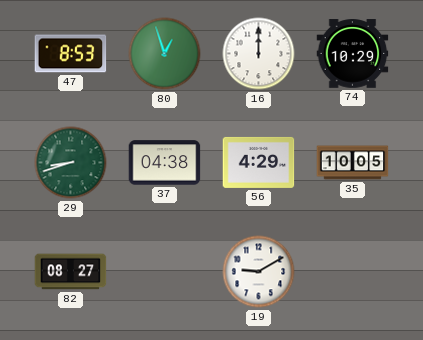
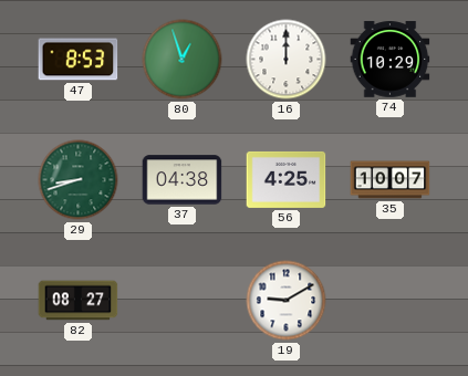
56: 4:29 -> 4:25
35: 10:05 -> 10:07
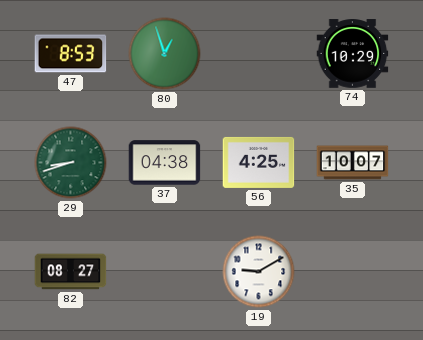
16: 12:00 -> none
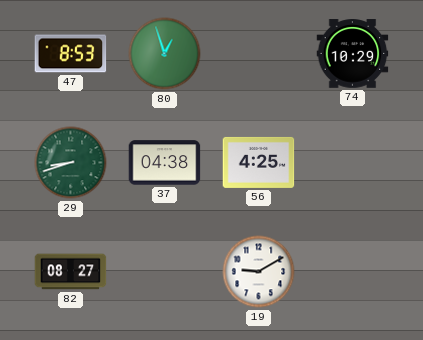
35: 10:07 -> none
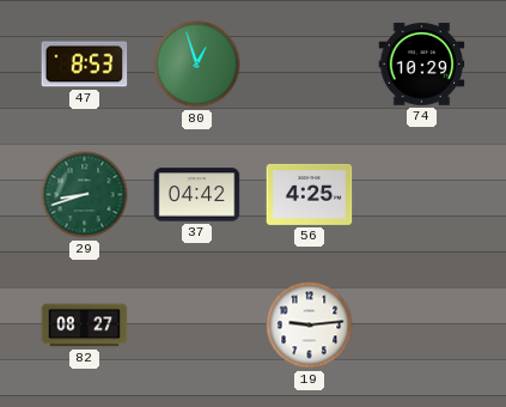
37: 04:38 -> 04:42
19: 9:10 -> 9:14
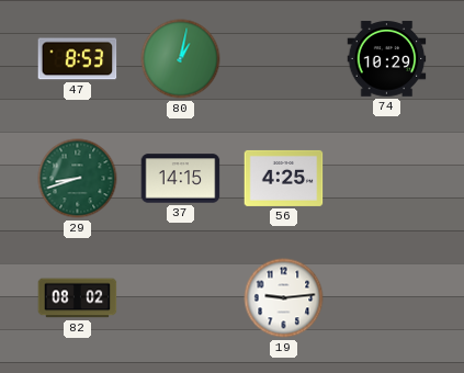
80: 12:57 -> 1:02
37: 04:42 -> 14:15
82: 08:27 -> 08:02
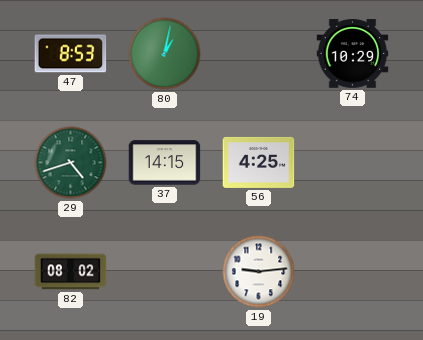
29: 8:42 -> 4:42
